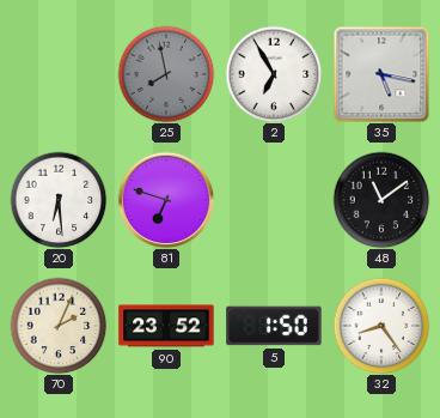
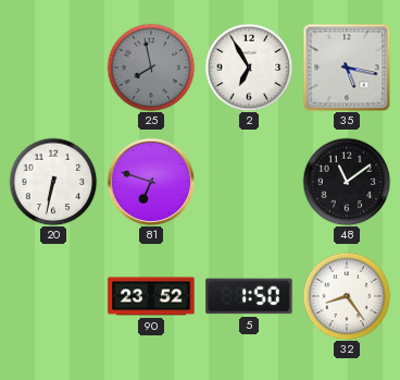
20: 6:29 -> 6:32
70: 2:04 -> none
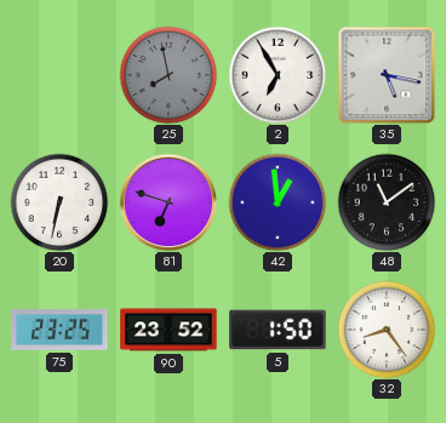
42: none -> 12:59
75: none -> 23:25
